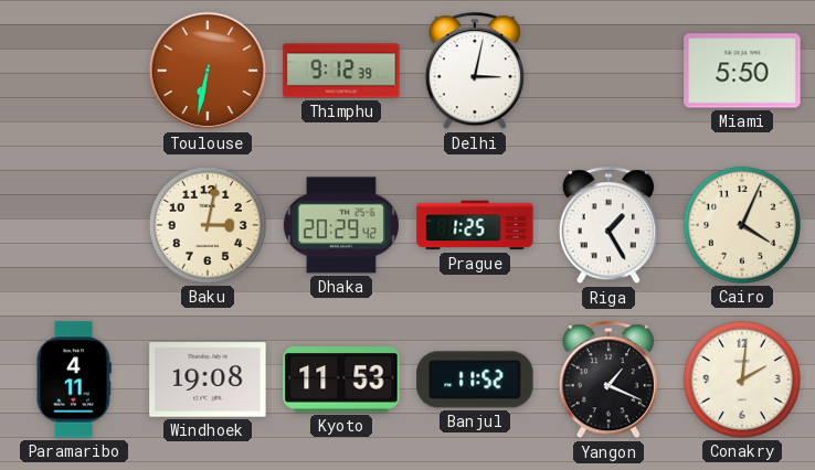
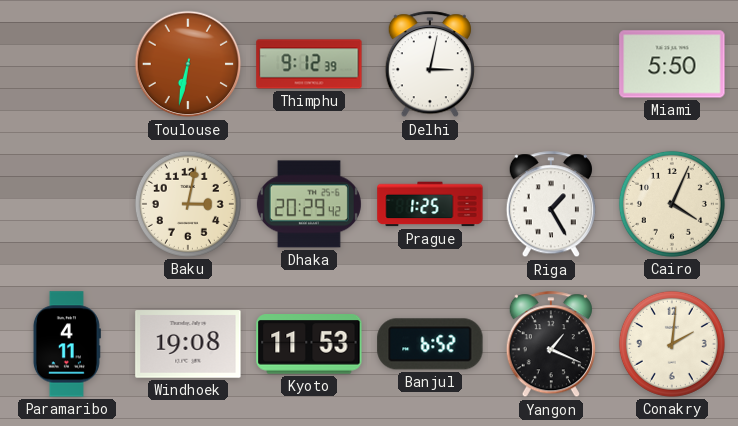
Banjul: 11:52 -> 6:52
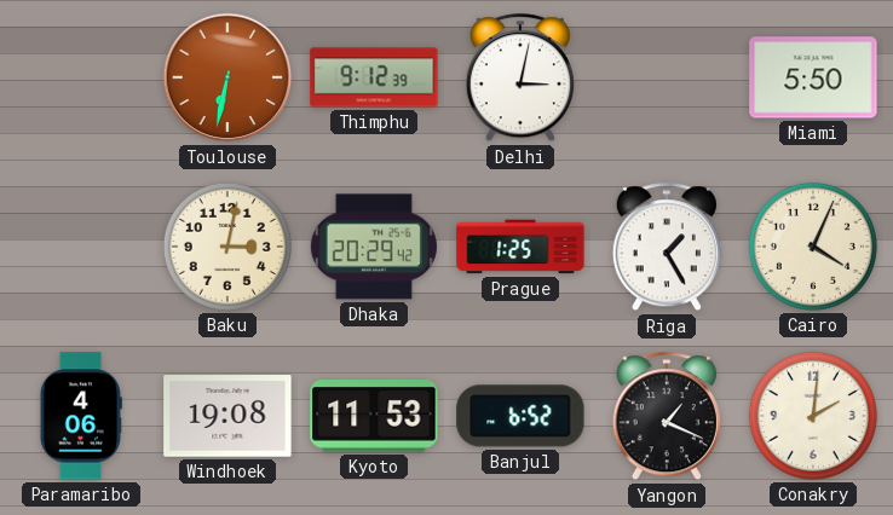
Paramaribo: 4:11 -> 4:06
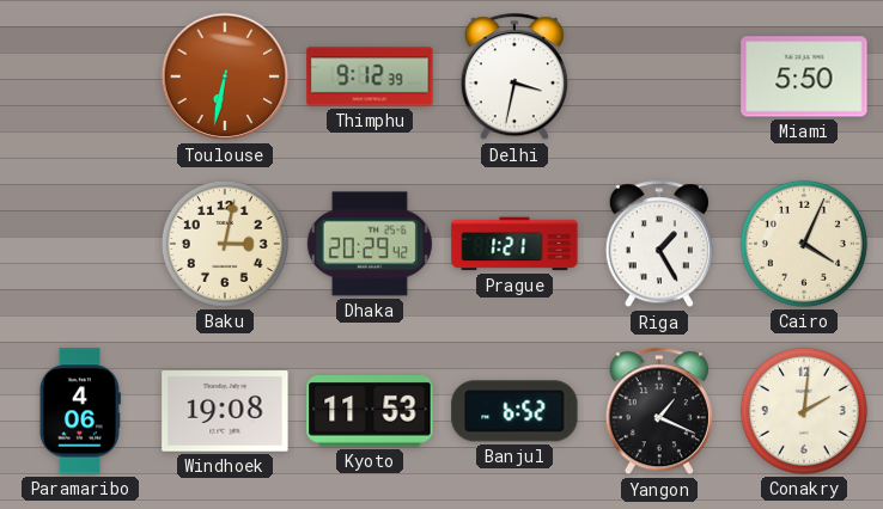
Delhi: 3:02 -> 3:32
Prague: 1:25 -> 1:21
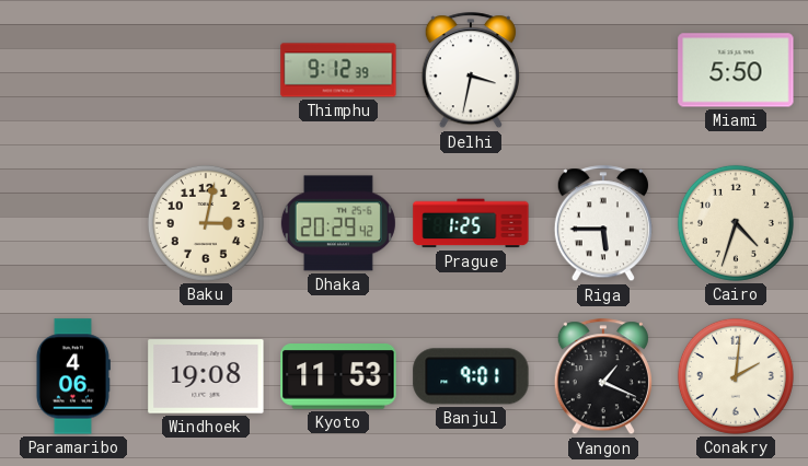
Toulouse: 6:32 -> none
Prague: 1:21 -> 1:25
Riga: 1:25 -> 5:45
Cairo: 4:04 -> 4:33
Banjul: 6:52 -> 9:01
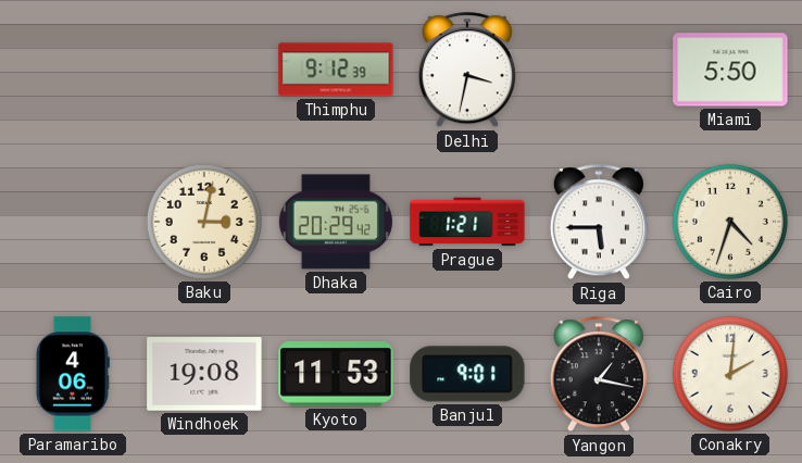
Prague: 1:25 -> 1:21
Yangon: 1:19 -> 1:17
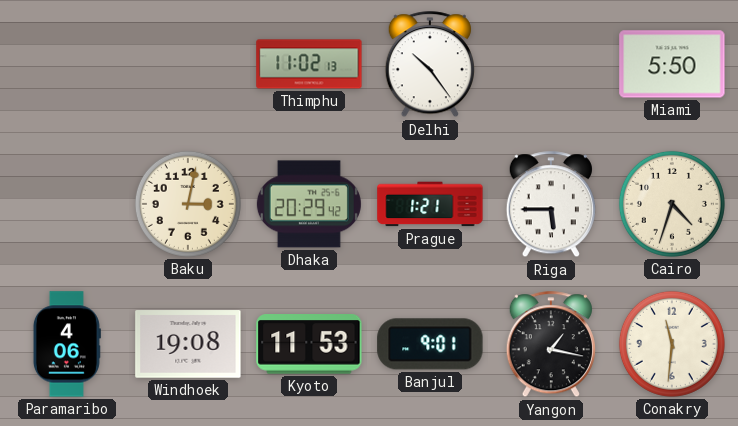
Thimphu: 9:12 -> 11:02
Delhi: 3:32 -> 10:24
Conakry: 2:01 -> 11:31
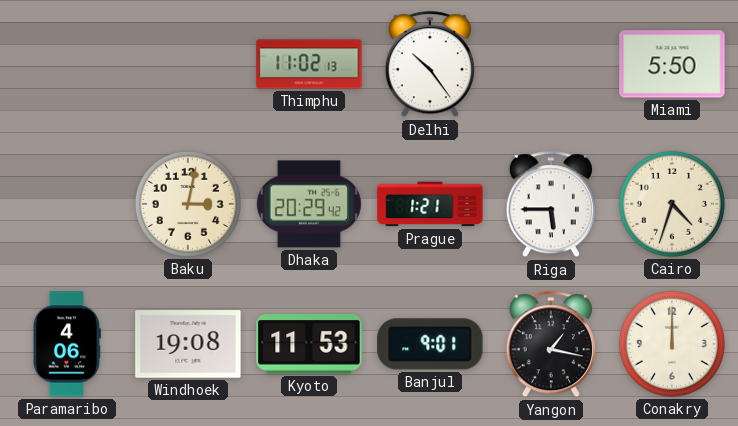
Conakry: 11:31 -> 12:00
